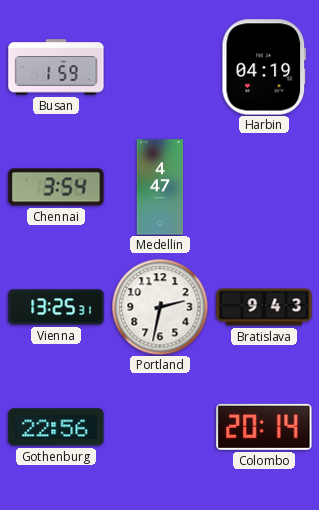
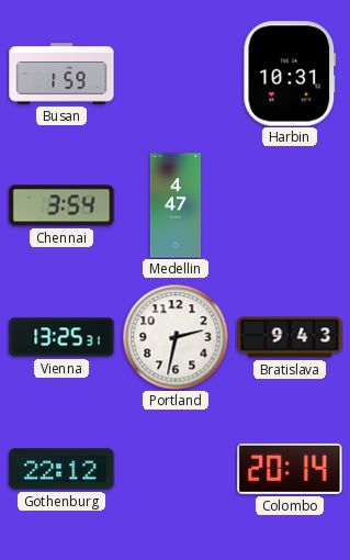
Harbin: 04:19 -> 10:31
Gothenburg: 22:56 -> 22:12
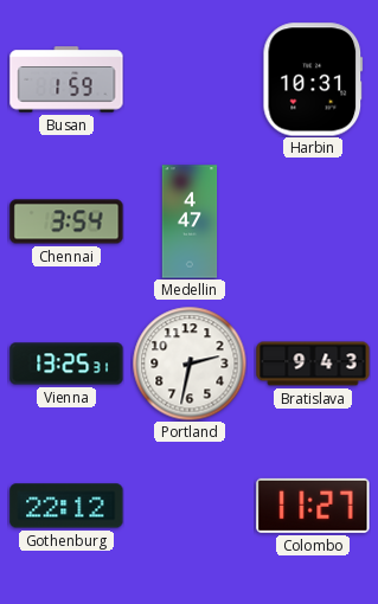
Colombo: 20:14 -> 11:27
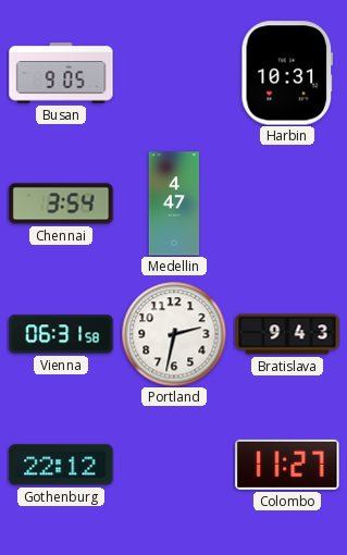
Busan: 1:59 -> 9:05
Vienna: 13:25 -> 06:31
